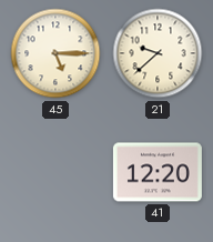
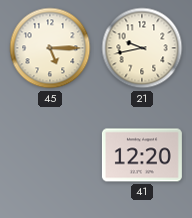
21: 9:38 -> 9:43
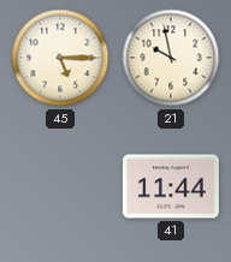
21: 9:43 -> 9:58
41: 12:20 -> 11:44
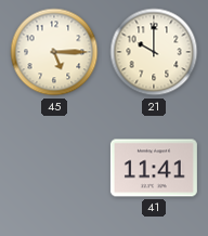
21: 9:58 -> 10:00
41: 11:44 -> 11:41
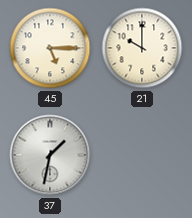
37: none -> 1:32
41: 11:41 -> none
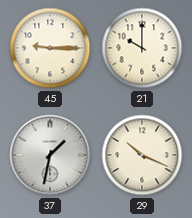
45: 5:15 -> 9:15
29: none -> 10:19
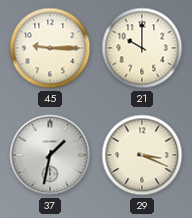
29: 10:19 -> 3:19
